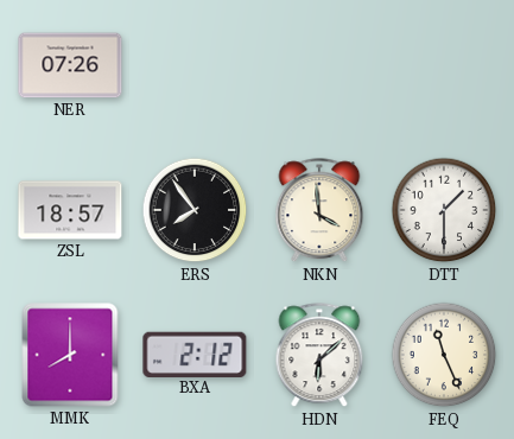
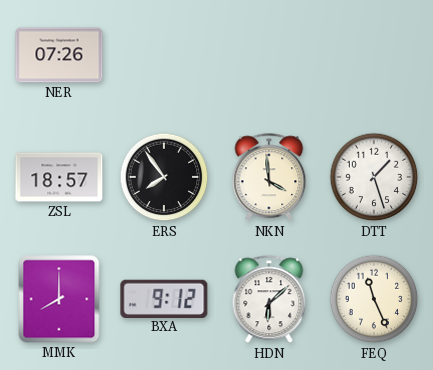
DTT: 1:30 -> 1:27
BXA: 2:12 -> 9:12
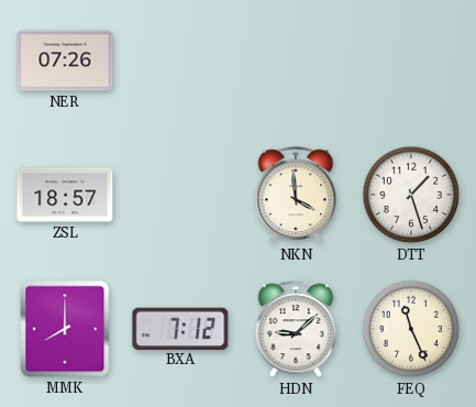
ERS: 7:54 -> none
BXA: 9:12 -> 7:12
HDN: 6:08 -> 9:08
